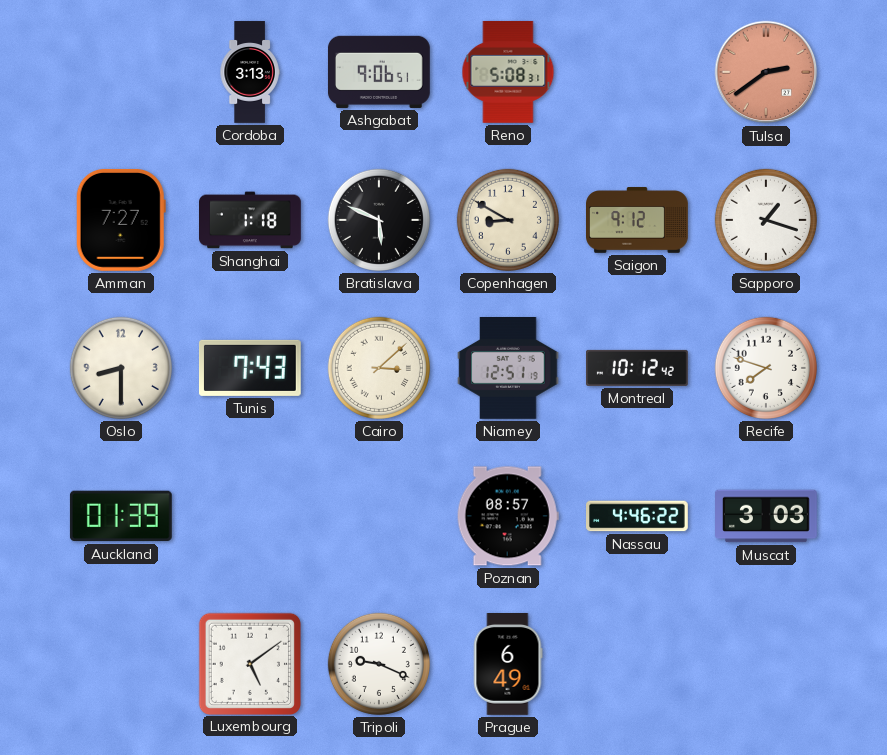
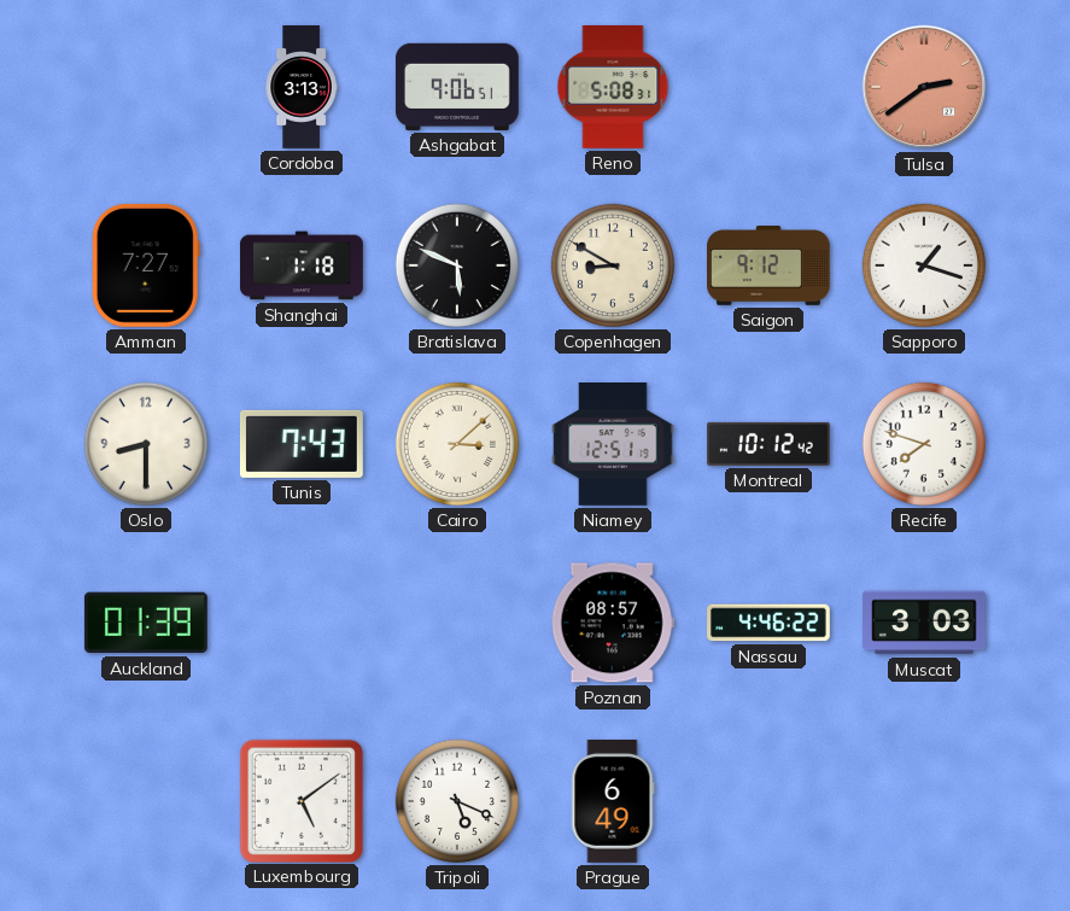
Tripoli: 9:19 -> 5:19
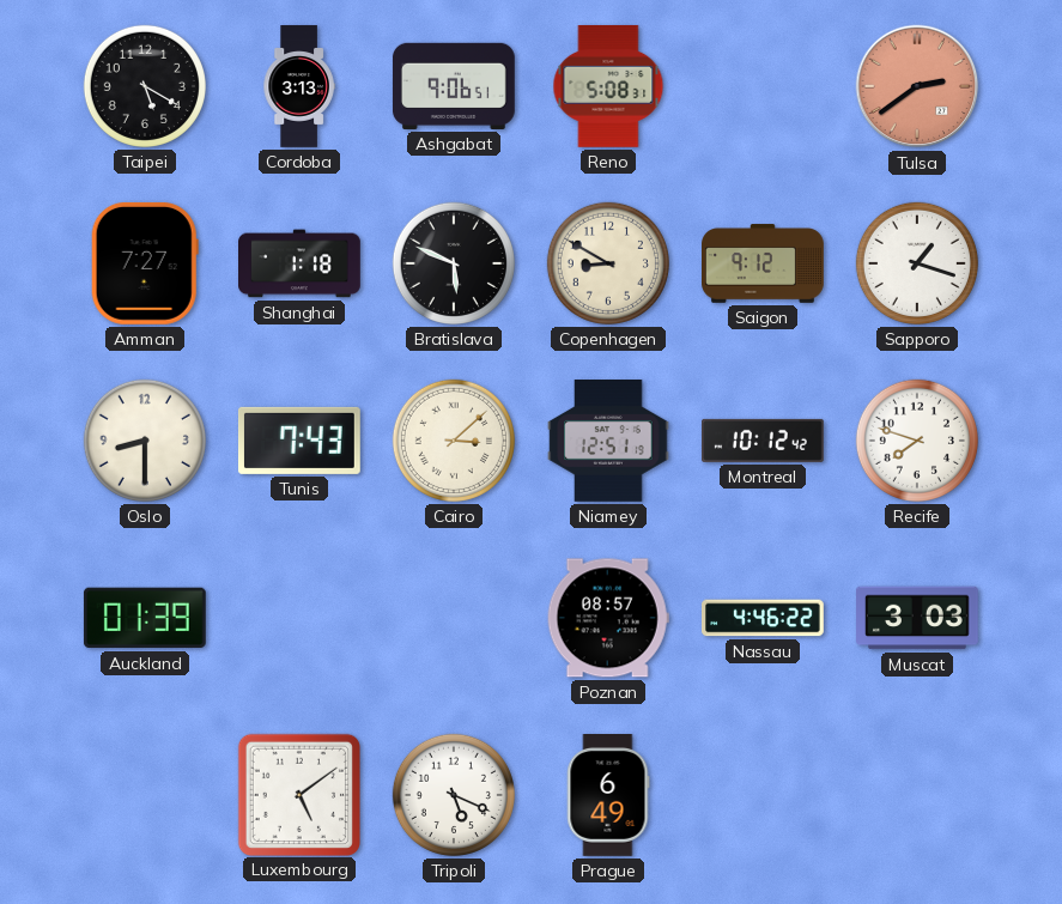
Taipei: none -> 5:20
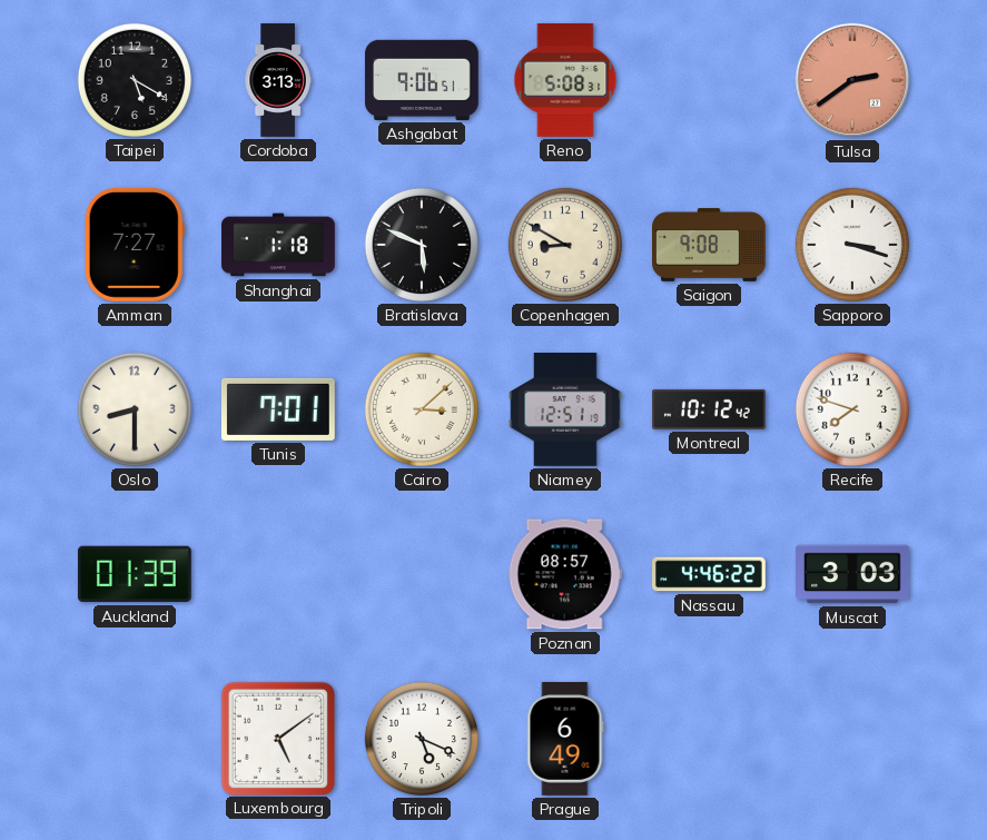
Saigon: 9:12 -> 9:08
Sapporo: 1:18 -> 3:18
Tunis: 7:43 -> 7:01
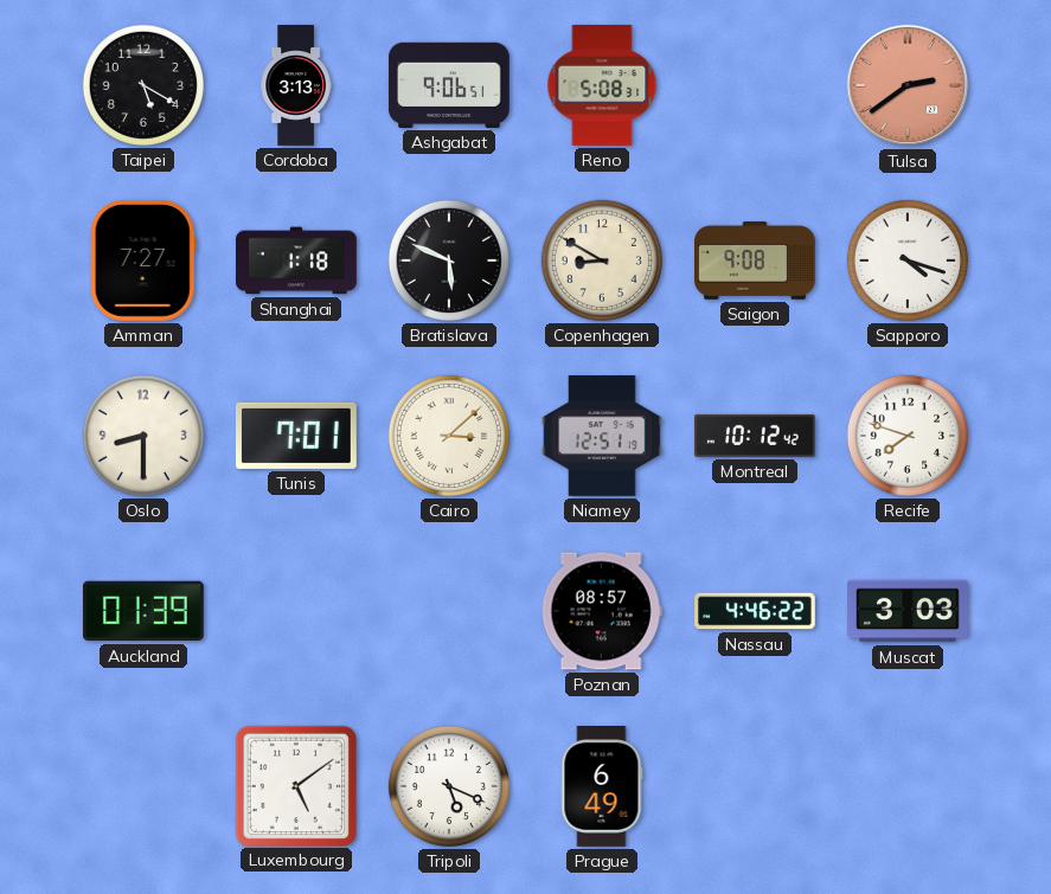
Sapporo: 3:18 -> 4:18
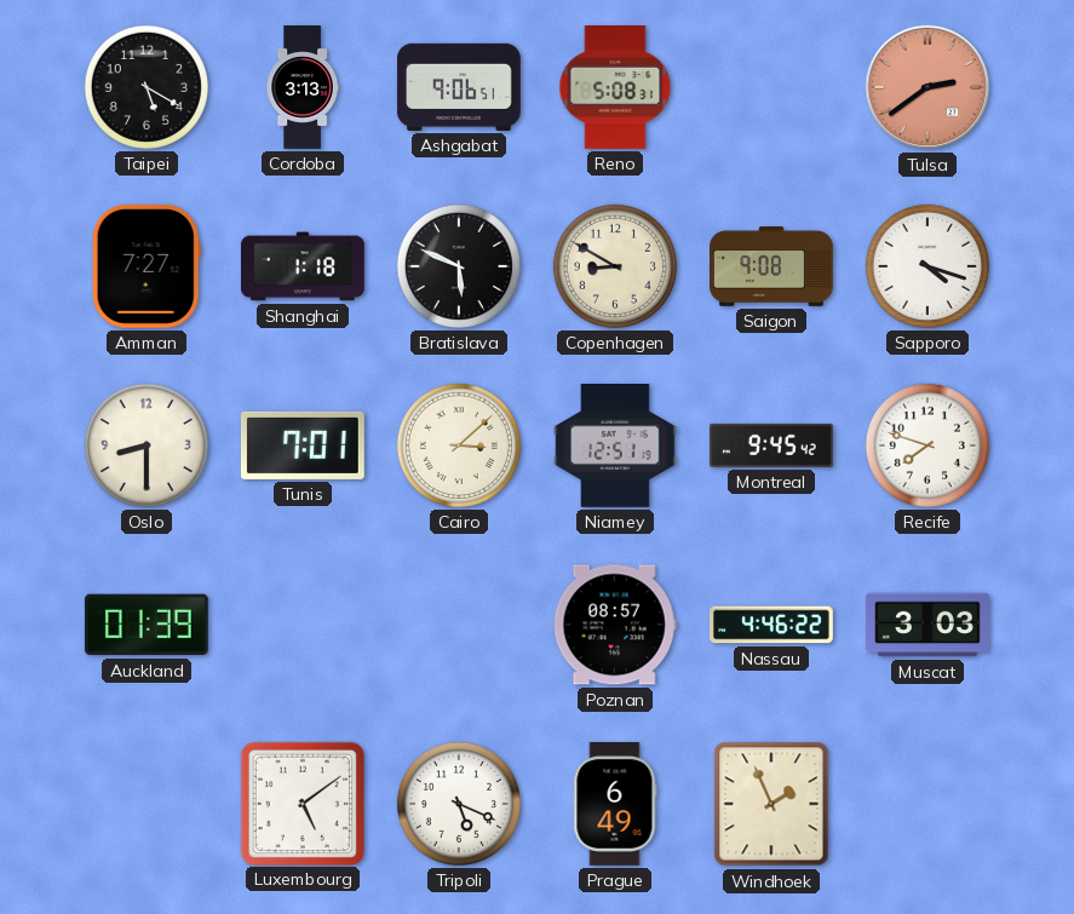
Montreal: 10:12 -> 9:45
Windhoek: none -> 1:56
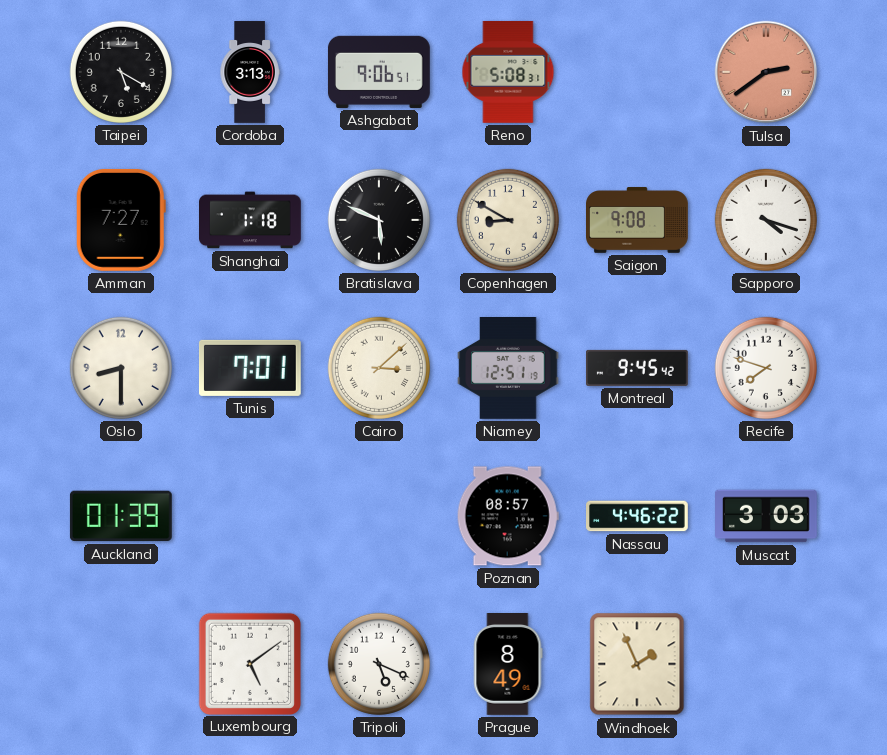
Prague: 6:49 -> 8:49
